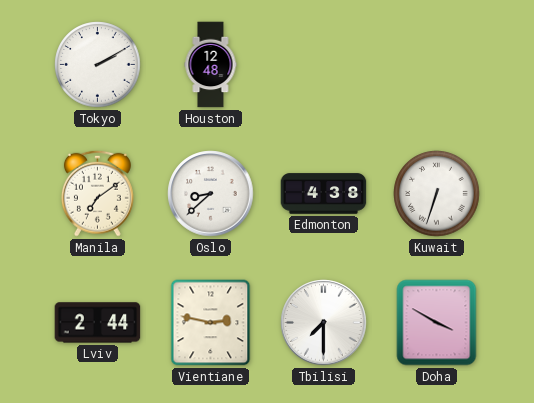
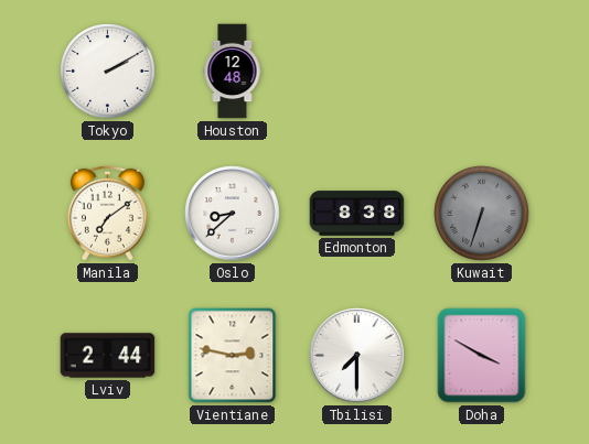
Edmonton: 4:38 -> 8:38
Kuwait dial: white -> grey
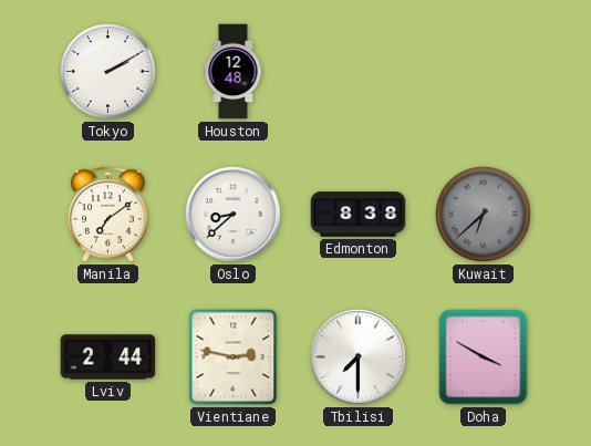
Kuwait: 6:33 -> 6:38
